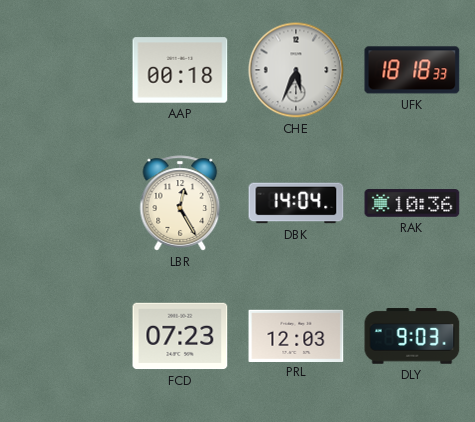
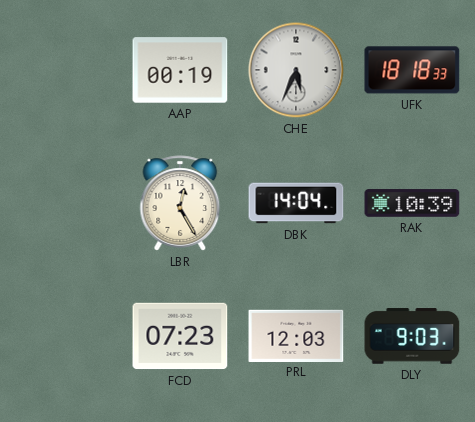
AAP: 00:18 -> 00:19
RAK: 10:36 -> 10:39
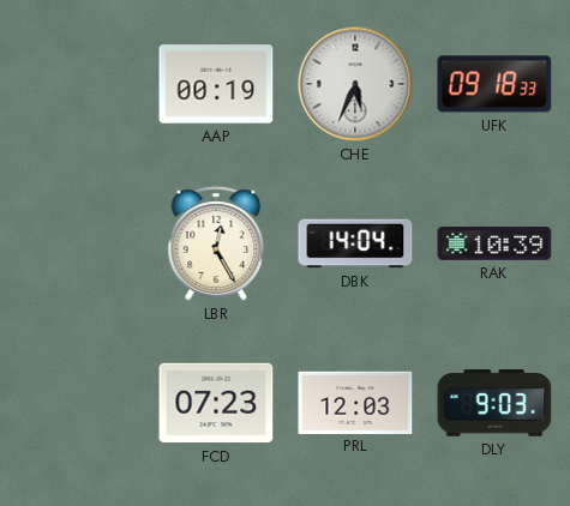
UFK: 18:18 -> 09:18
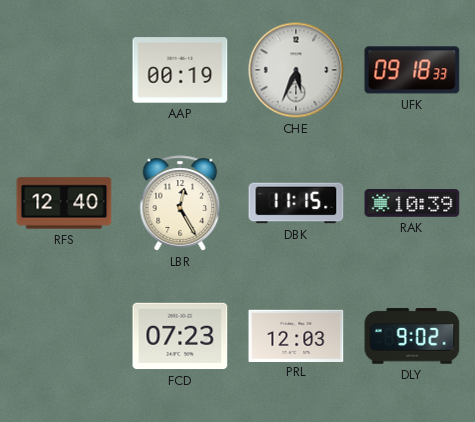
RFS: none -> 12:40
DBK: 14:04 -> 11:15
DLY: 9:03 -> 9:02
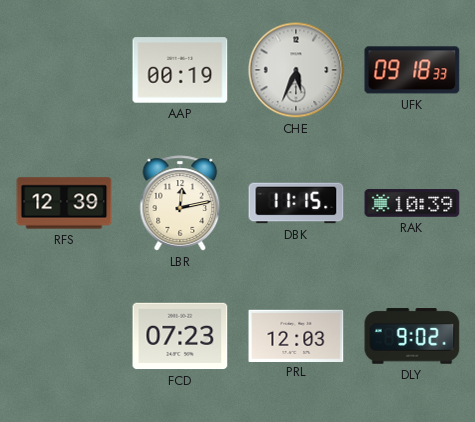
RFS: 12:40 -> 12:39
LBR: 12:25 -> 12:13
